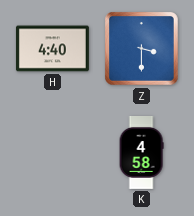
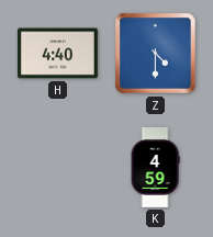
Z: 3:30 -> 4:30
K: 4:58 -> 4:59
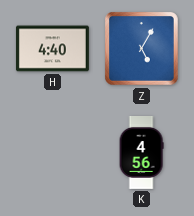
Z: 4:30 -> 5:05
K: 4:59 -> 4:56
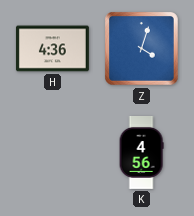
H: 4:40 -> 4:36
Z: 5:05 -> 4:03
